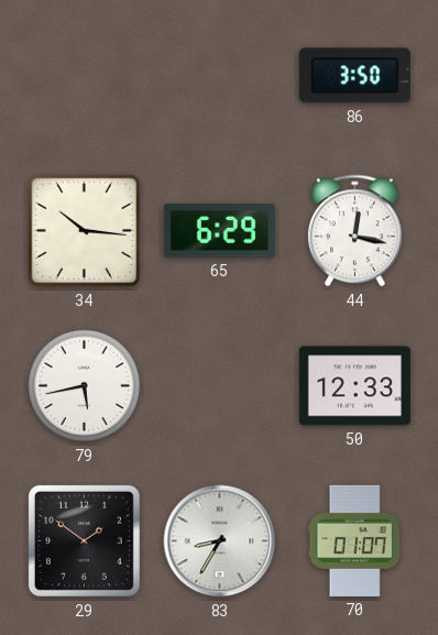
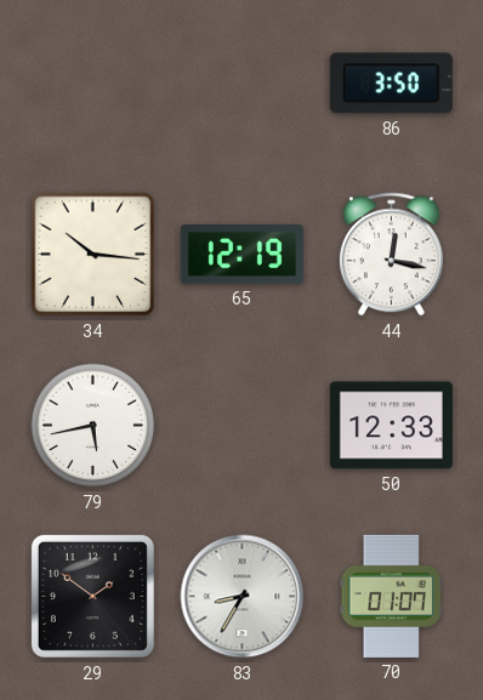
65: 6:29 -> 12:19
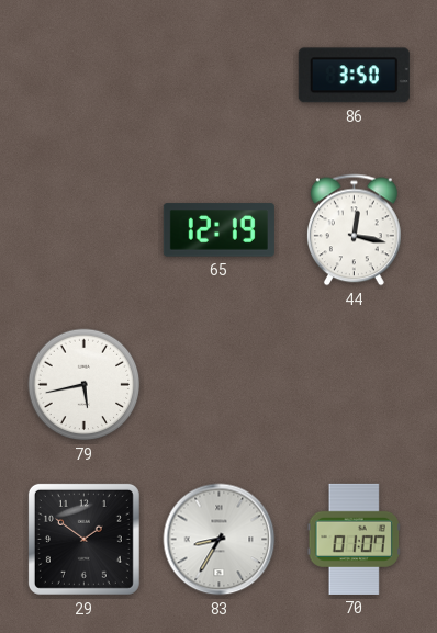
34: 10:16 -> none
50: 12:33 -> none
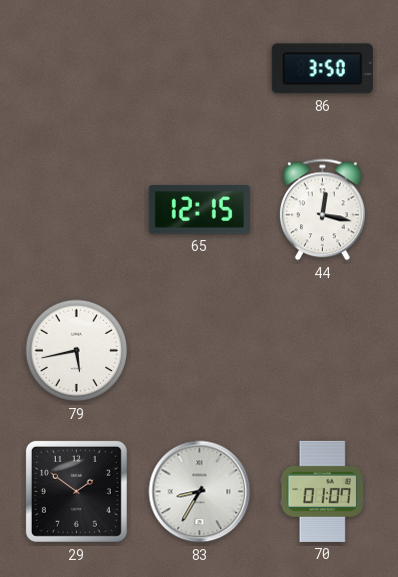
65: 12:19 -> 12:15
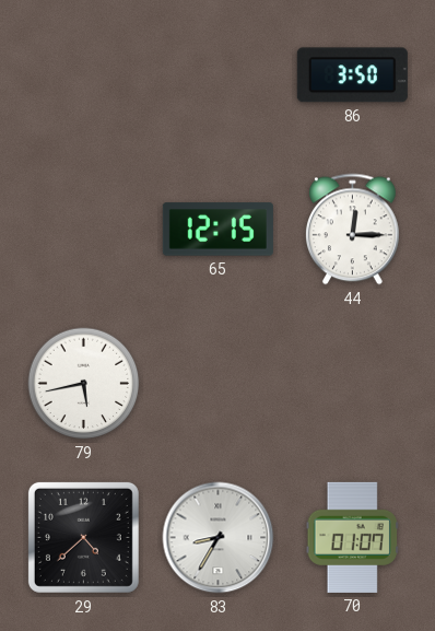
44: 12:17 -> 12:15
29: 1:51 -> 4:38
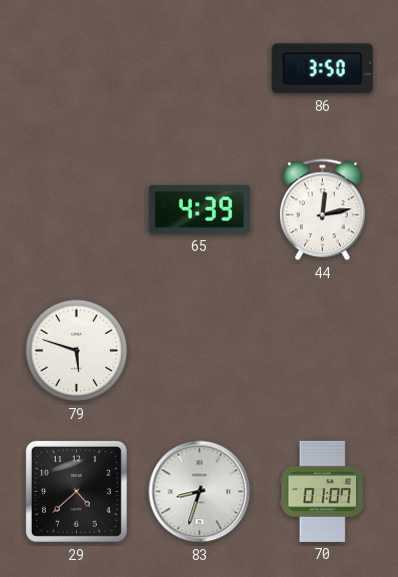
65: 12:15 -> 4:39
44: 12:15 -> 12:13
79: 5:43 -> 5:48
83: 8:35 -> 8:33
